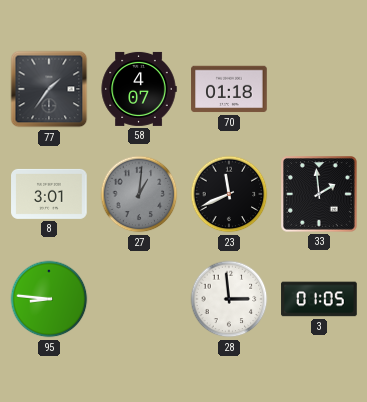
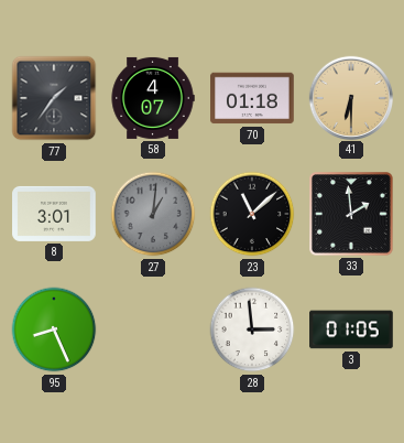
41: none -> 6:30
23: 11:41 -> 11:08
95: 8:46 -> 8:26
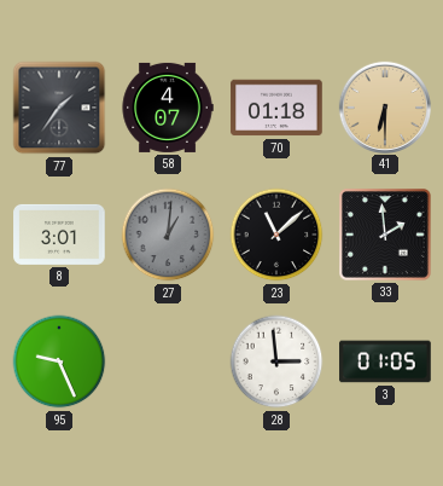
95: 8:26 -> 9:26
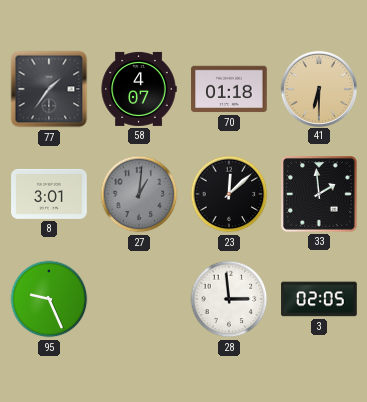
23: 11:08 -> 12:08
3: 01:05 -> 02:05
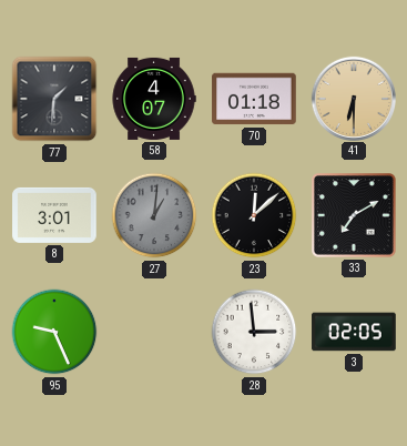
77: 1:36 -> 1:31
33: 1:59 -> 7:10
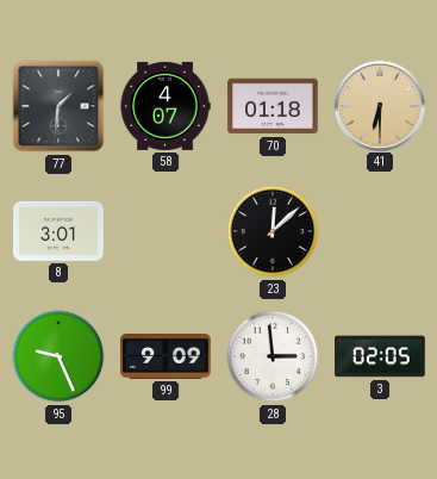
27: 1:01 -> none
33: 7:10 -> none
99: none -> 9:09
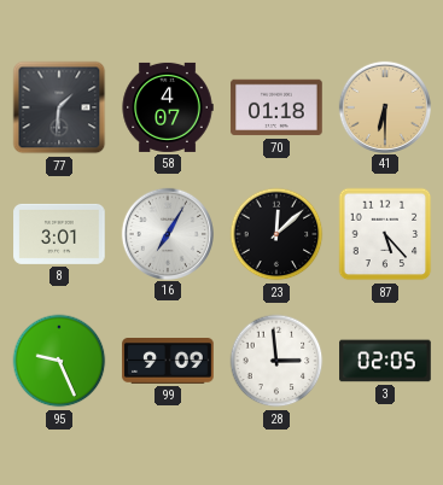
16: none -> 7:05
87: none -> 5:23
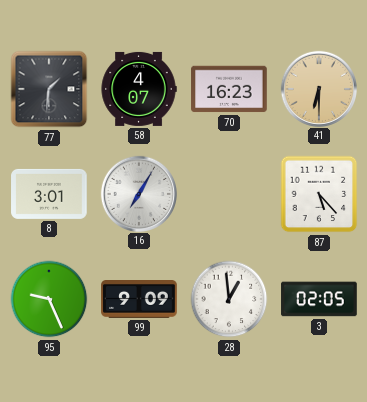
70: 01:18 -> 16:23
23: 12:08 -> none
28: 2:59 -> 12:59
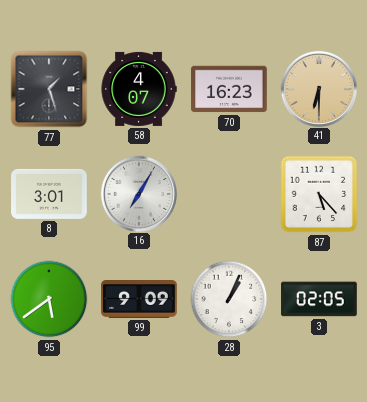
77: 1:31 -> 1:27
95: 9:26 -> 5:39
28: 12:59 -> 1:04
